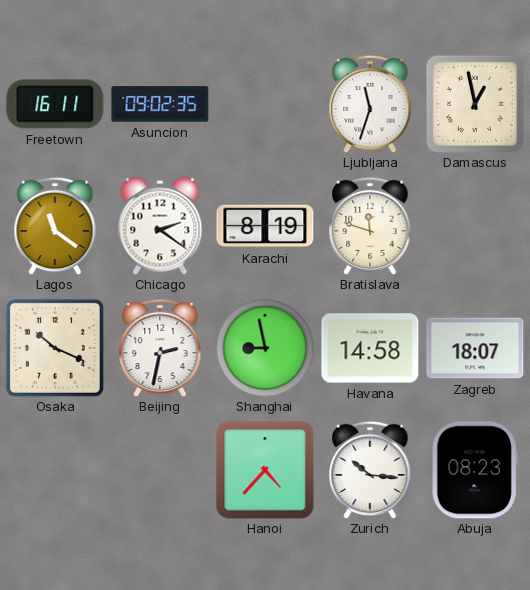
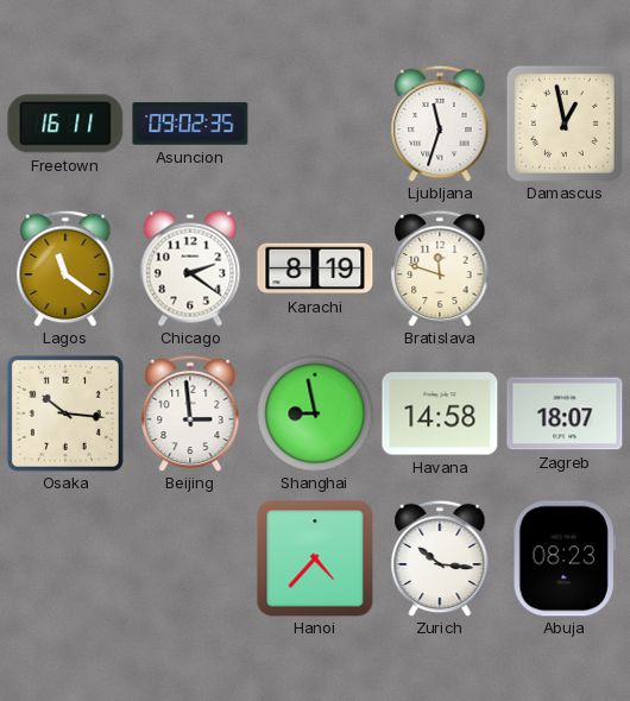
Osaka: 10:19 -> 10:16
Beijing: 2:32 -> 2:59
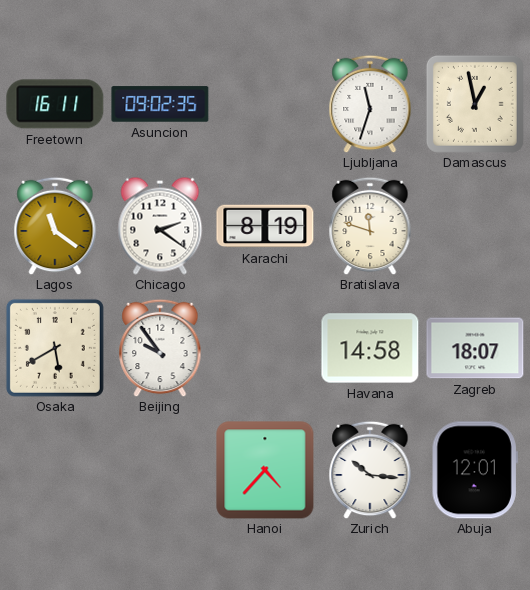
Osaka: 10:16 -> 5:40
Beijing: 2:59 -> 9:54
Shanghai: 8:58 -> none
Abuja: 08:23 -> 12:01
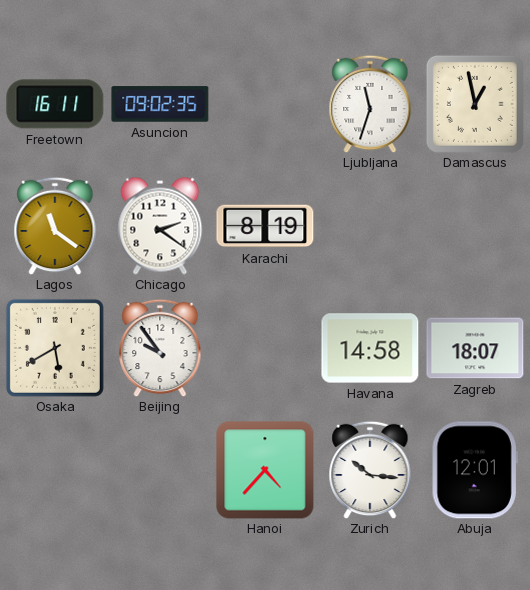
Bratislava: 11:48 -> none
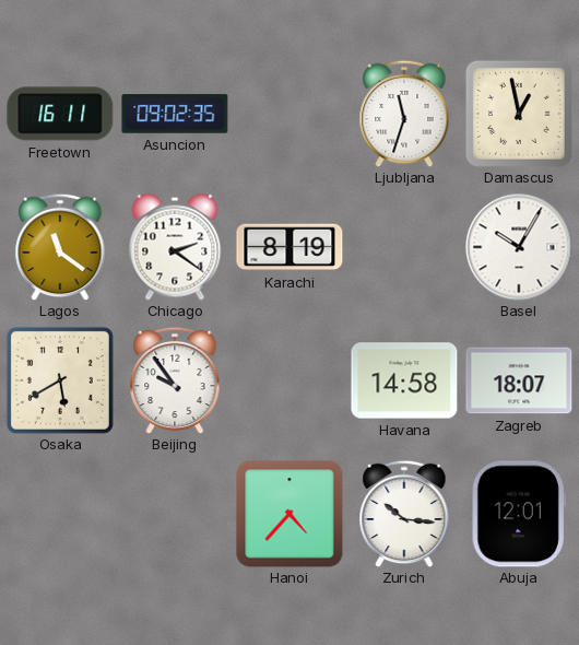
Basel: none -> 10:05
